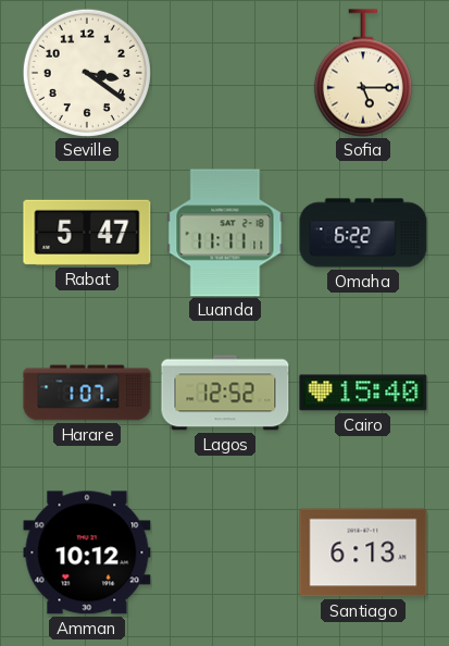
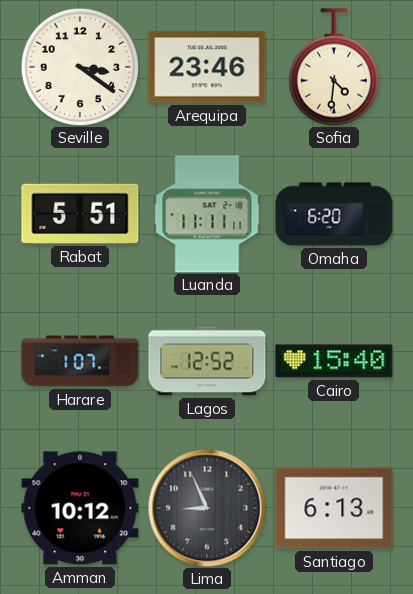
Arequipa: none -> 23:46
Sofia: 5:15 -> 4:31
Rabat: 5:47 -> 5:51
Omaha: 6:22 -> 6:20
Lima: none -> 8:56
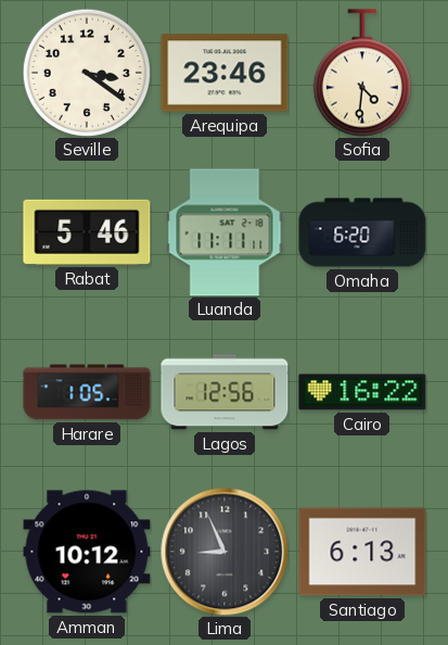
Rabat: 5:51 -> 5:46
Harare: 1:07 -> 1:05
Lagos: 12:52 -> 12:56
Cairo: 15:40 -> 16:22
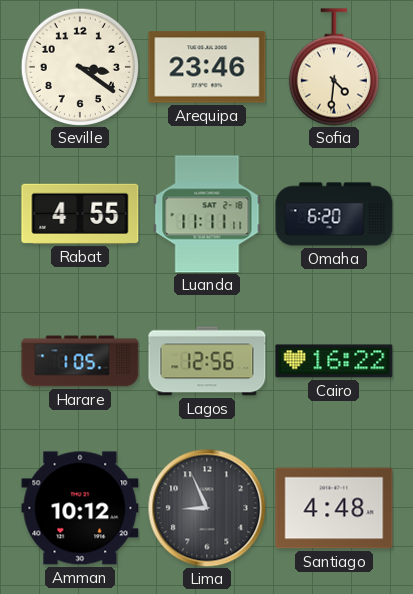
Rabat: 5:46 -> 4:55
Santiago: 6:13 -> 4:48
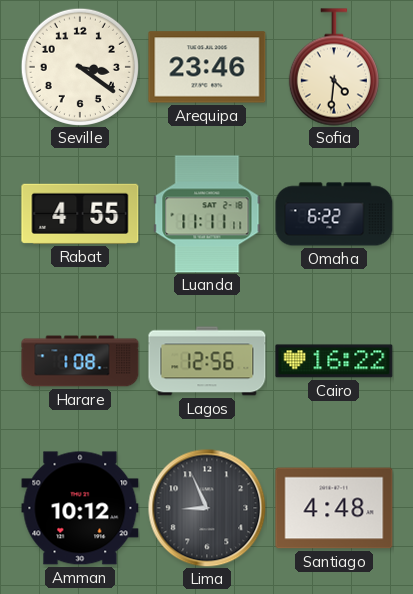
Omaha: 6:20 -> 6:22
Harare: 1:05 -> 1:08
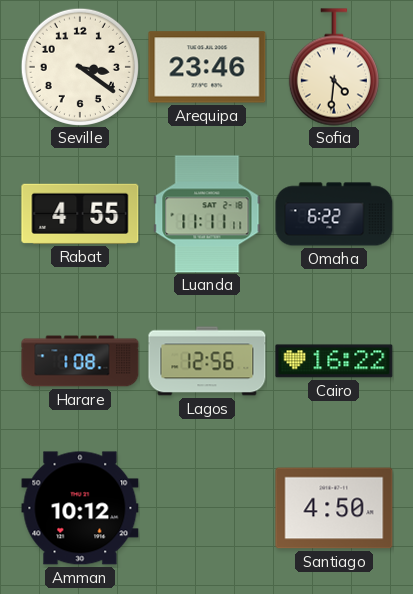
Lima: 8:56 -> none
Santiago: 4:48 -> 4:50
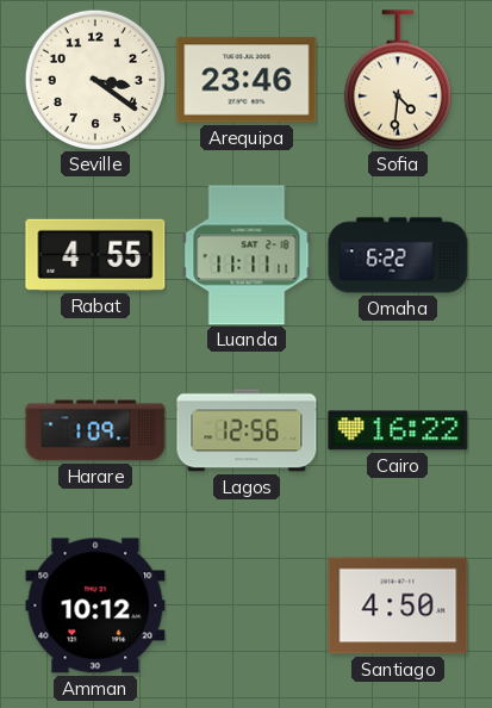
Harare: 1:08 -> 1:09
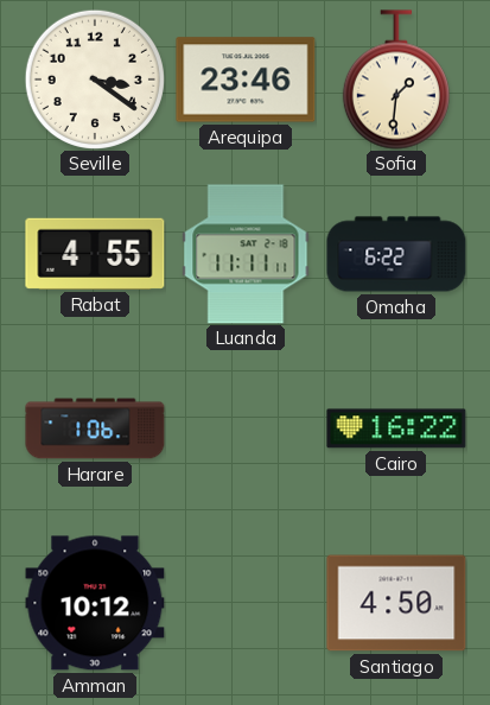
Sofia: 4:31 -> 1:31
Harare: 1:09 -> 1:06
Lagos: 12:56 -> none
